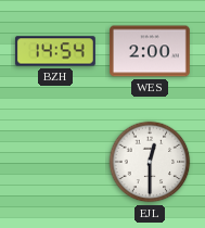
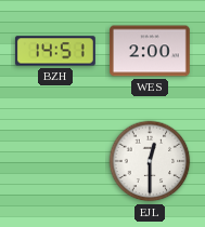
BZH: 14:54 -> 14:51
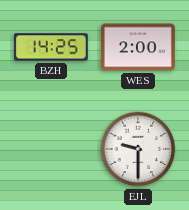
BZH: 14:51 -> 14:25
EJL: 12:30 -> 9:30
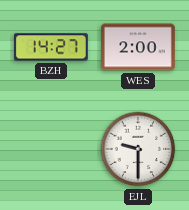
BZH: 14:25 -> 14:27
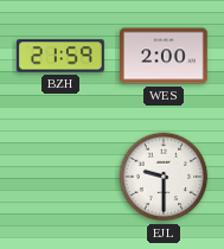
BZH: 14:27 -> 21:59
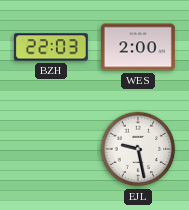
BZH: 21:59 -> 22:03
EJL: 9:30 -> 9:28
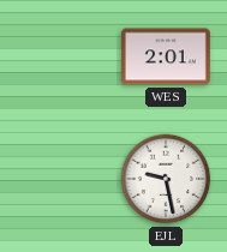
BZH: 22:03 -> none
WES: 2:00 -> 2:01
